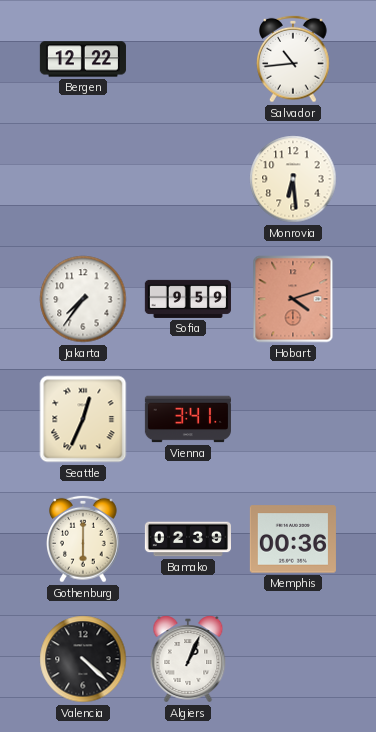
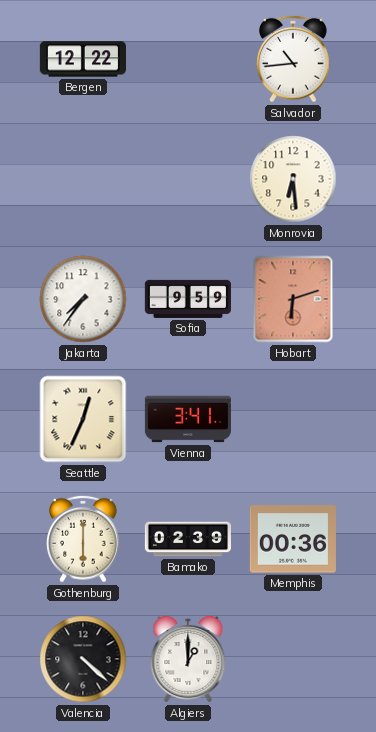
Hobart: 4:12 -> 6:12
Algiers: 1:04 -> 1:00
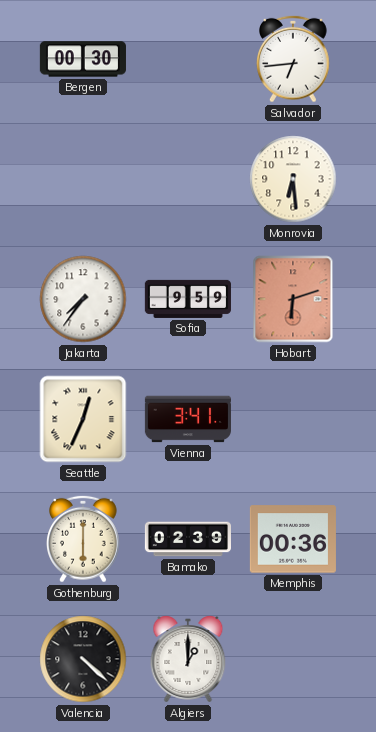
Bergen: 12:22 -> 00:30
Salvador: 10:44 -> 6:44
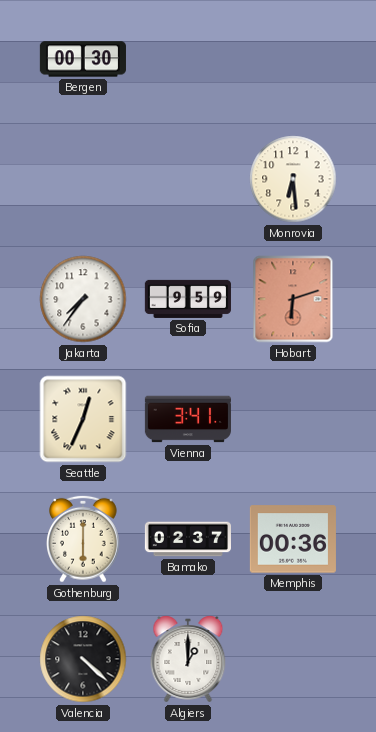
Salvador: 6:44 -> none
Bamako: 02:39 -> 02:37
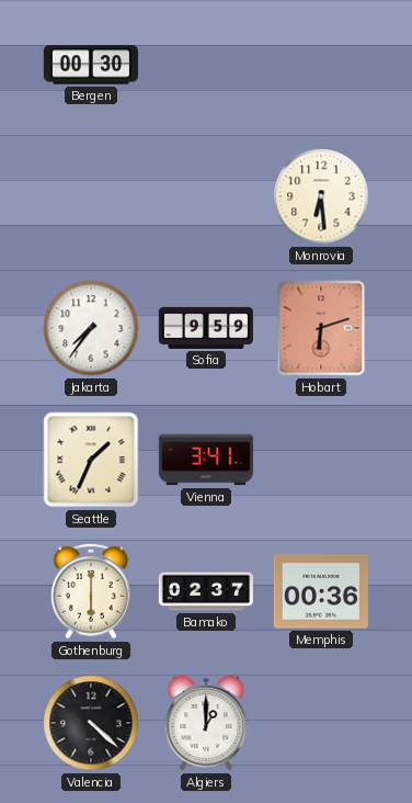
Seattle: 12:34 -> 1:34
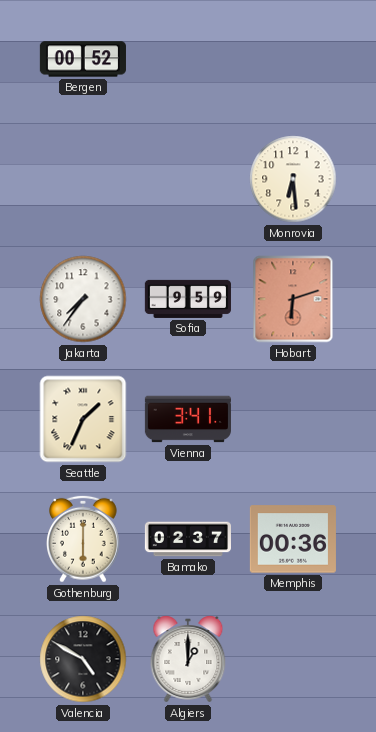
Bergen: 00:30 -> 00:52
Valencia: 4:22 -> 4:50
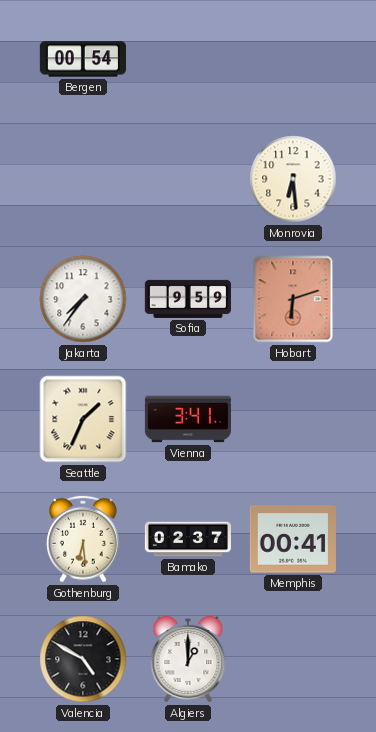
Bergen: 00:52 -> 00:54
Gothenburg: 6:00 -> 6:29
Memphis: 00:36 -> 00:41
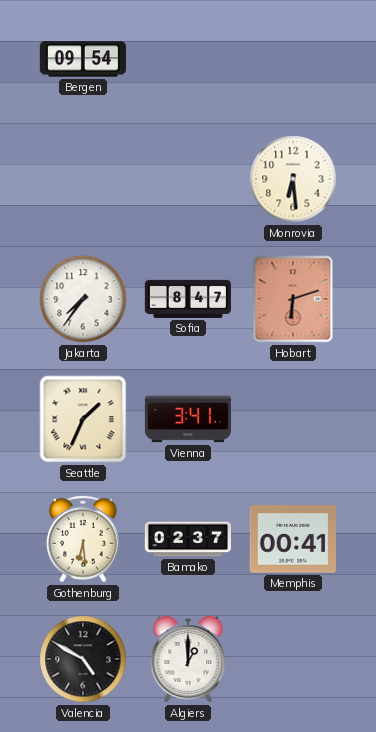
Bergen: 00:54 -> 09:54
Sofia: 9:59 -> 8:47
